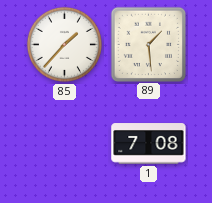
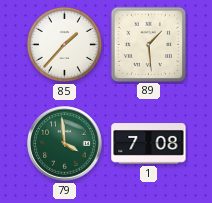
79: none -> 3:59
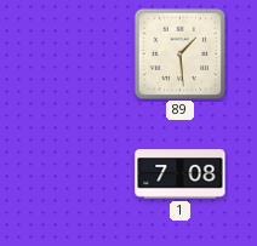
85: 1:37 -> none
79: 3:59 -> none
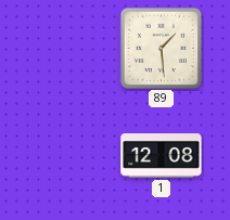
1: 7:08 -> 12:08
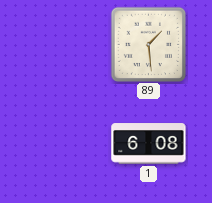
1: 12:08 -> 6:08
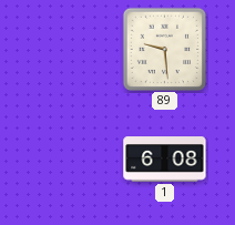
89: 1:29 -> 9:29
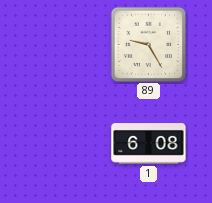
89: 9:29 -> 9:25
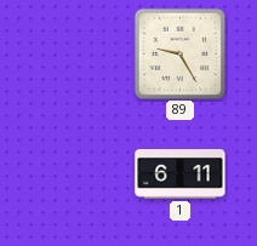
1: 6:08 -> 6:11
